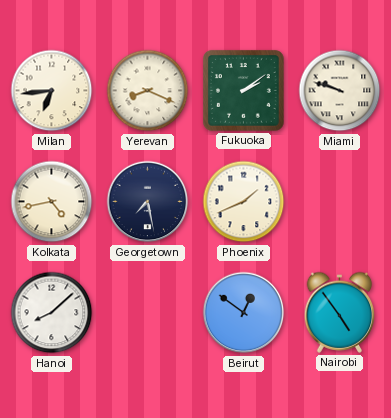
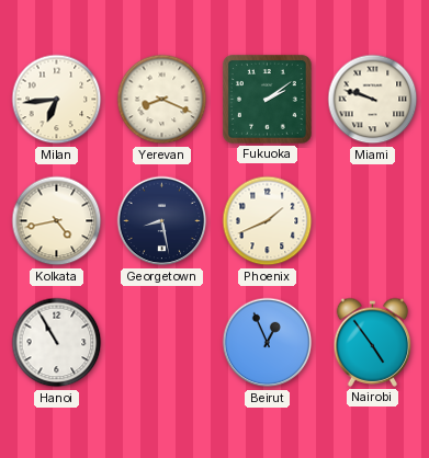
Georgetown: 7:28 -> 8:28
Hanoi: 8:08 -> 10:55
Beirut: 12:51 -> 12:56
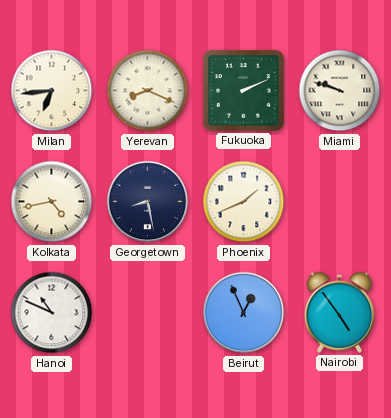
Fukuoka: 2:09 -> 2:11
Hanoi: 10:55 -> 10:49
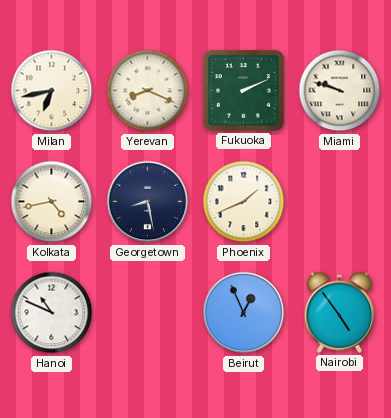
Milan: 6:44 -> 6:43
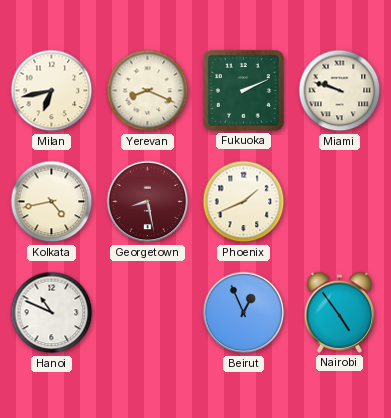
Georgetown dial: navy -> burgundy
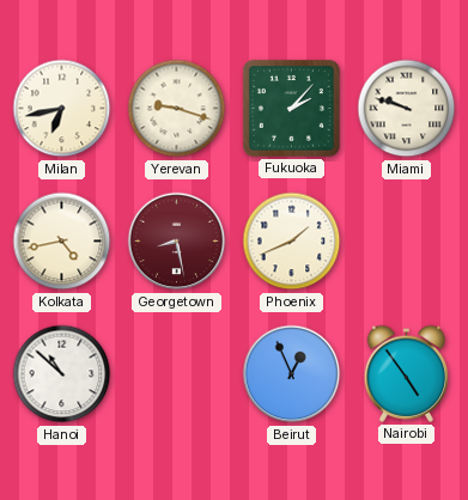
Yerevan: 8:19 -> 9:18
Fukuoka: 2:11 -> 2:07
Hanoi: 10:49 -> 10:52
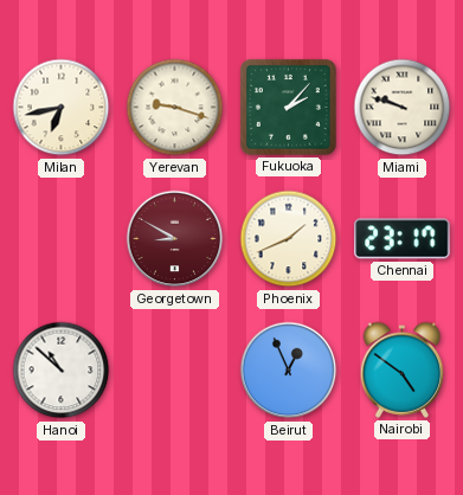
Kolkata: 4:43 -> none
Georgetown: 8:28 -> 8:50
Chennai: none -> 23:17
Nairobi: 4:54 -> 4:51
